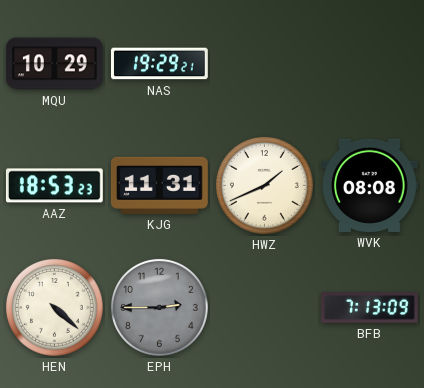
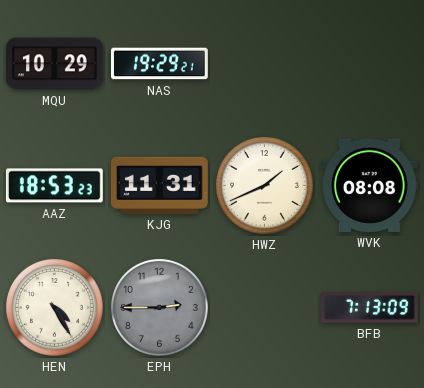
HEN: 4:22 -> 4:25
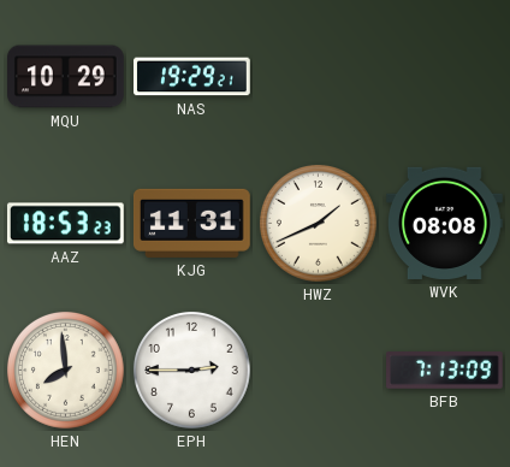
HEN: 4:25 -> 7:59
EPH dial: grey -> white
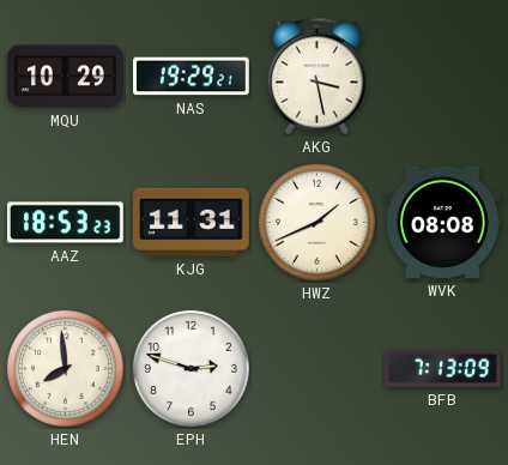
AKG: none -> 3:28
EPH: 2:45 -> 2:48
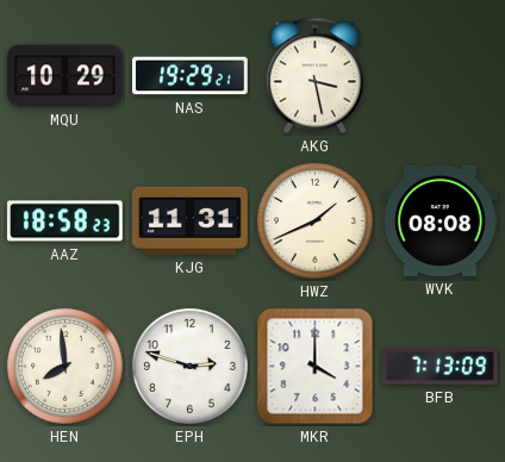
AAZ: 18:53 -> 18:58
MKR: none -> 4:00
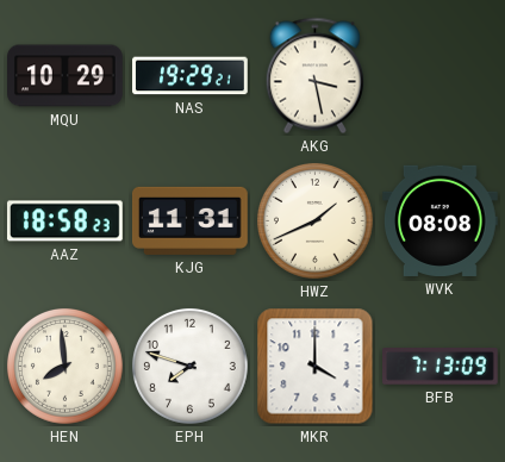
EPH: 2:48 -> 7:48
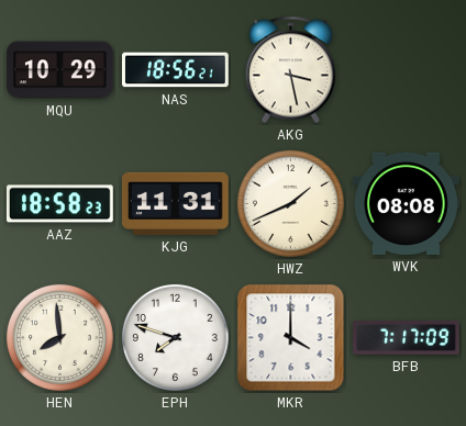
NAS: 19:29 -> 18:56
BFB: 7:13 -> 7:17
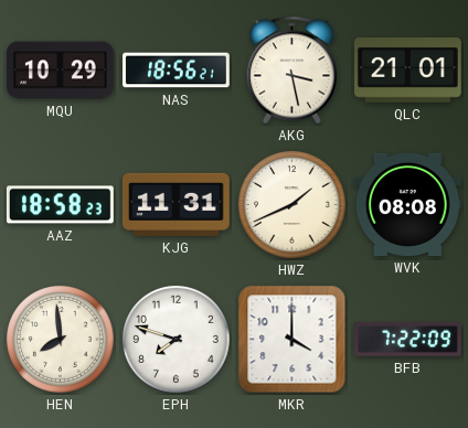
QLC: none -> 21:01
BFB: 7:17 -> 7:22
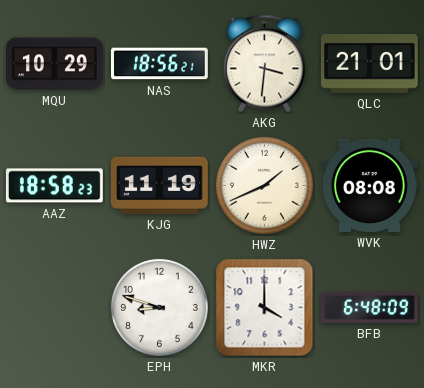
AKG: 3:28 -> 3:31
KJG: 11:31 -> 11:19
HEN: 7:59 -> none
EPH: 7:48 -> 8:48
BFB: 7:22 -> 6:48
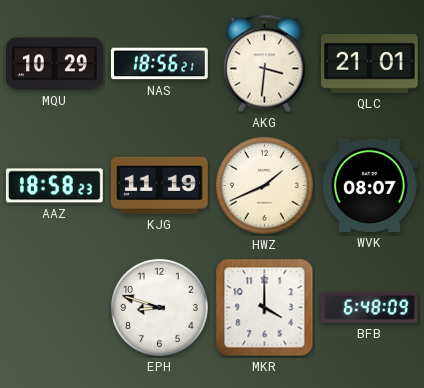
WVK: 08:08 -> 08:07
